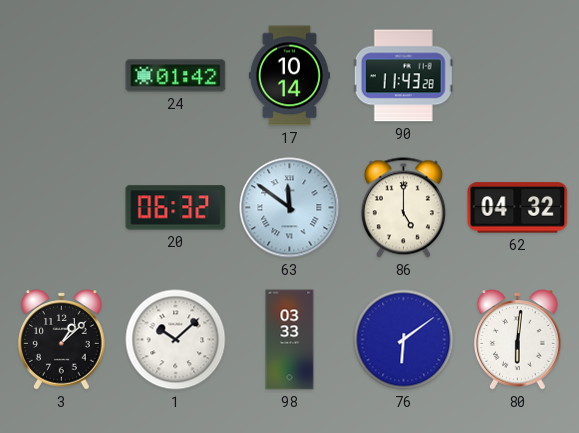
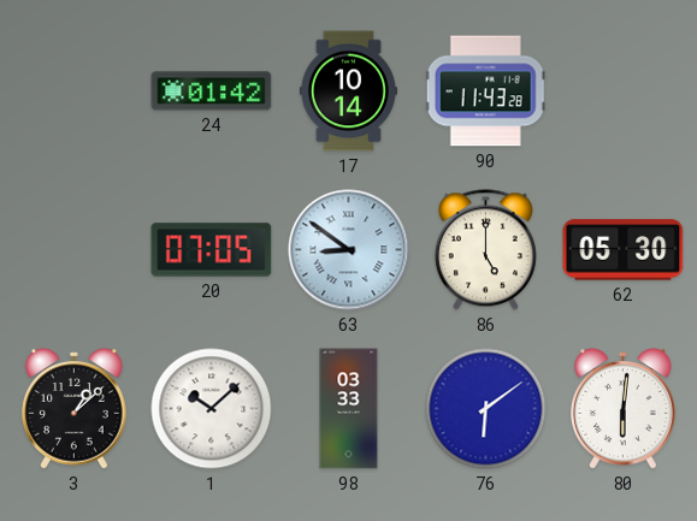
20: 06:32 -> 07:05
63: 11:51 -> 8:51
62: 04:32 -> 05:30
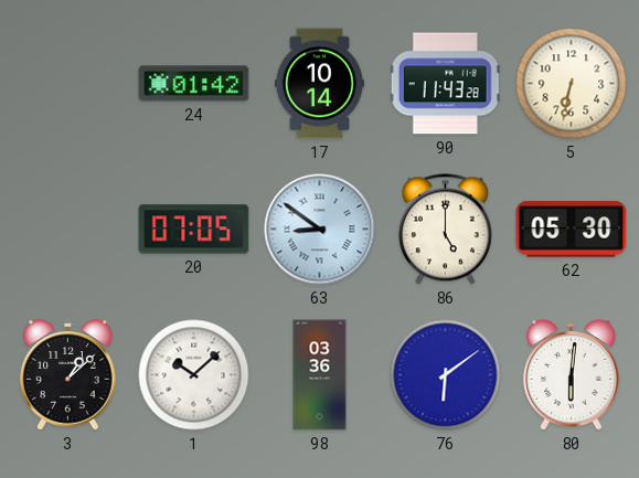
5: none -> 6:32
98: 03:33 -> 03:36
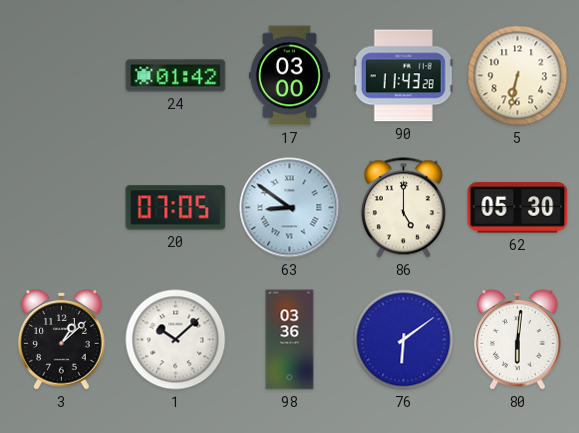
17: 10:14 -> 03:00
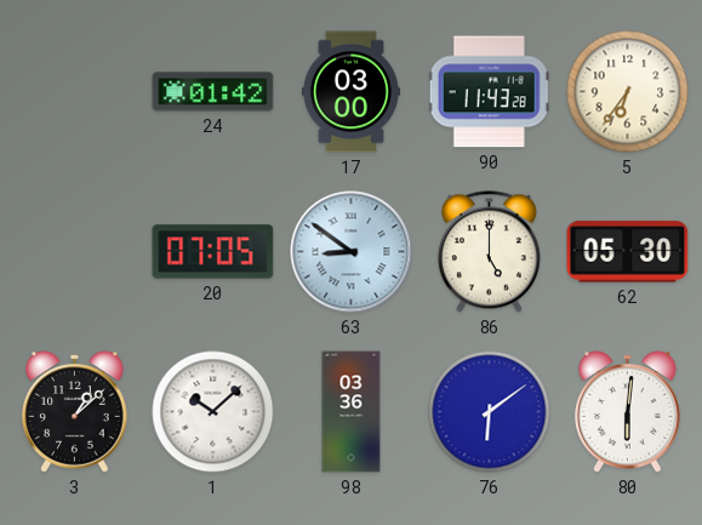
5: 6:32 -> 6:36
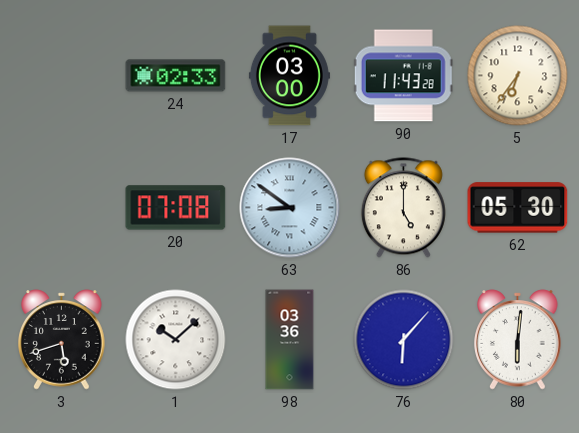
24: 01:42 -> 02:33
20: 07:05 -> 07:08
3: 1:08 -> 5:42
76: 6:09 -> 6:07
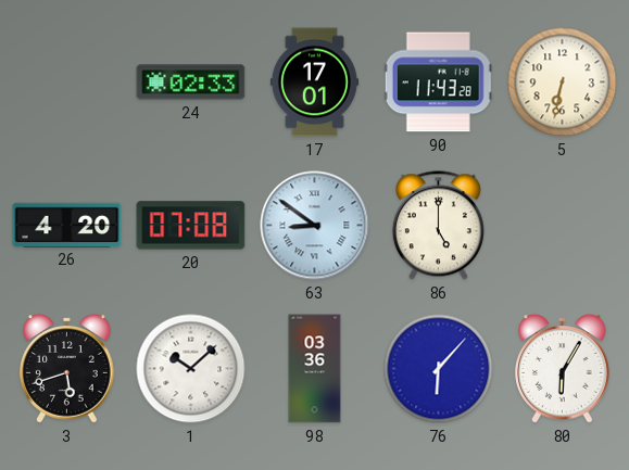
17: 03:00 -> 17:01
5: 6:36 -> 6:32
26: none -> 4:20
62: 05:30 -> none
80: 6:01 -> 6:05
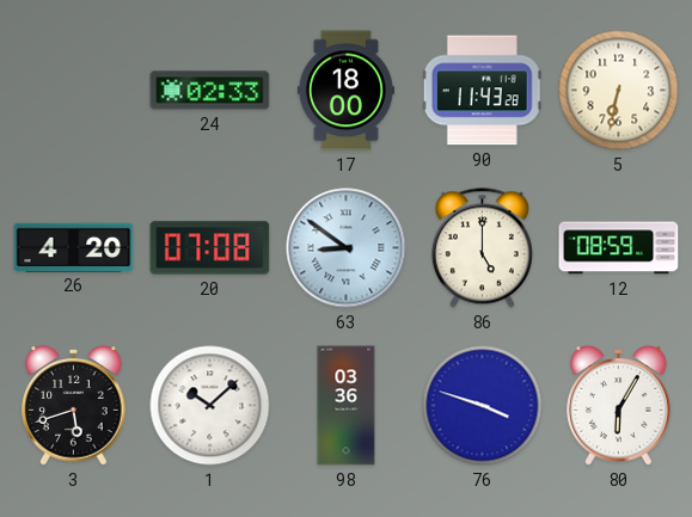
17: 17:01 -> 18:00
12: none -> 08:59
76: 6:07 -> 3:48
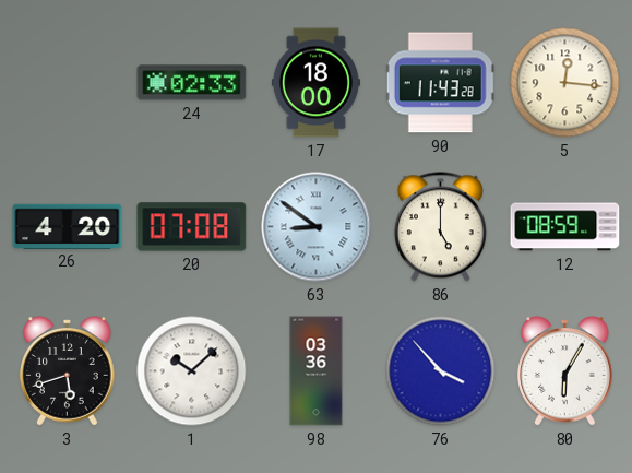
5: 6:32 -> 12:16
76: 3:48 -> 3:53
